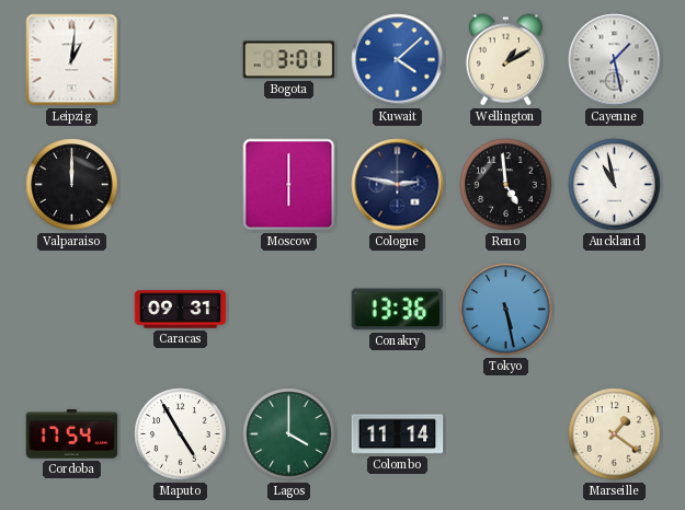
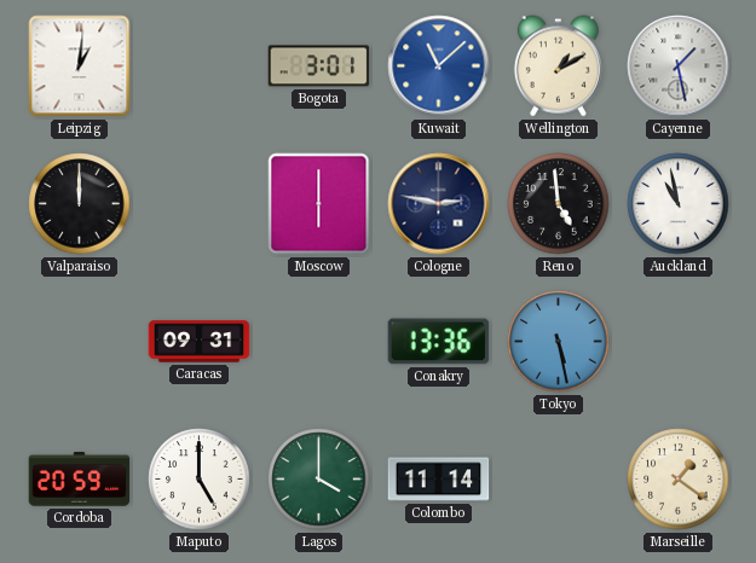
Kuwait: 4:08 -> 11:08
Cordoba: 17:54 -> 20:59
Maputo: 4:55 -> 5:00
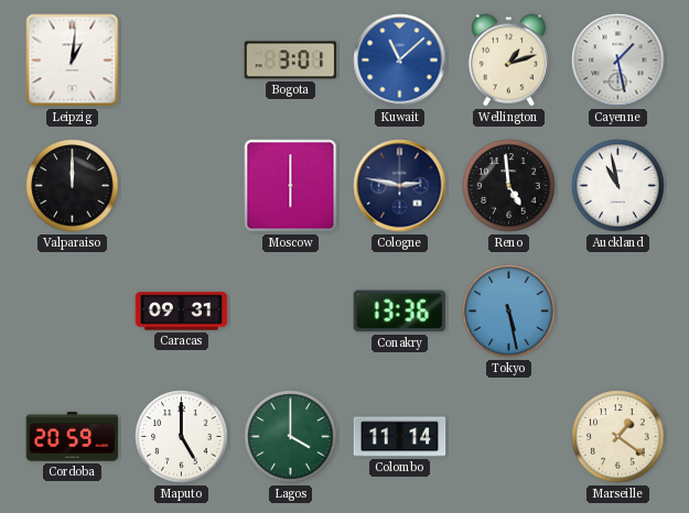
Wellington: 1:10 -> 1:12
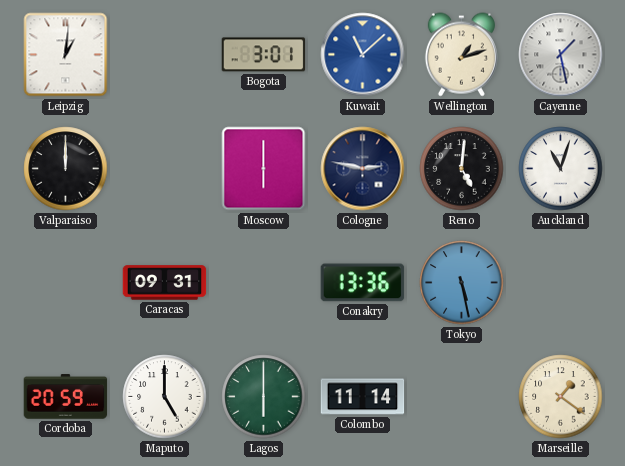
Reno: 4:59 -> 5:01
Auckland: 10:58 -> 11:03
Lagos: 4:00 -> 6:00
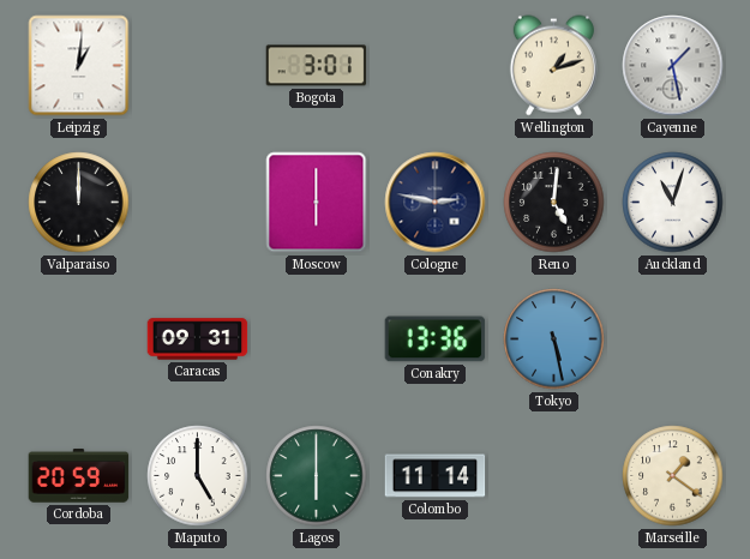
Kuwait: 11:08 -> none
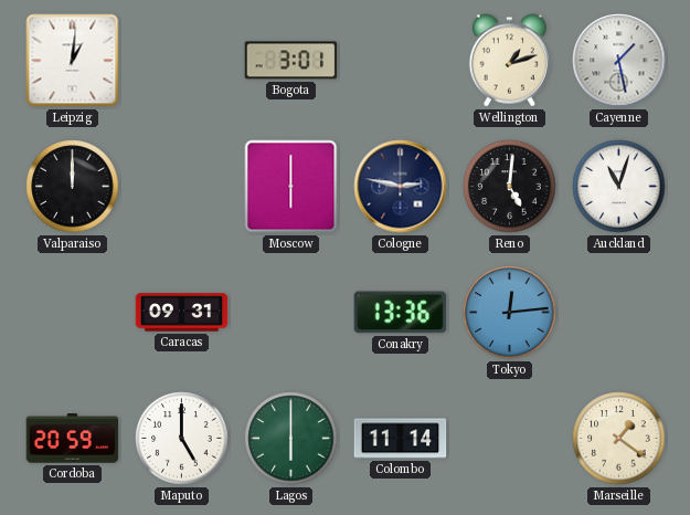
Tokyo: 5:28 -> 12:14
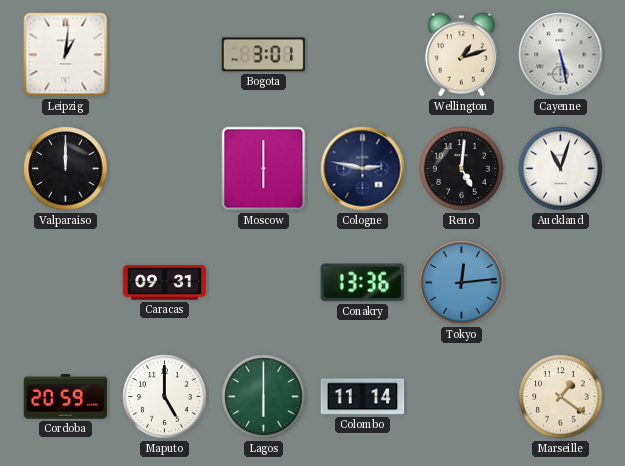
Cayenne: 1:28 -> 5:28
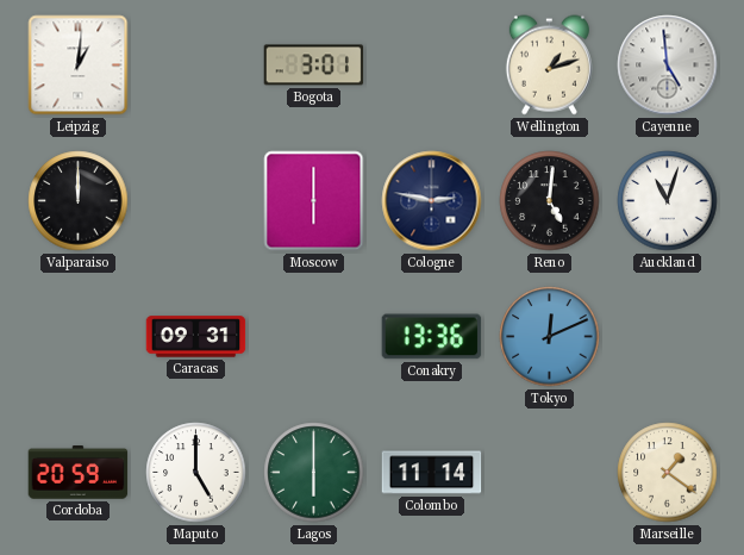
Cayenne: 5:28 -> 4:59
Tokyo: 12:14 -> 12:11
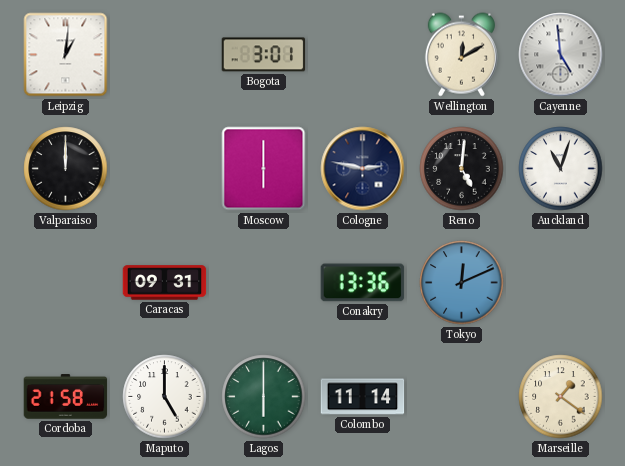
Wellington: 1:12 -> 12:10
Cordoba: 20:59 -> 21:58
